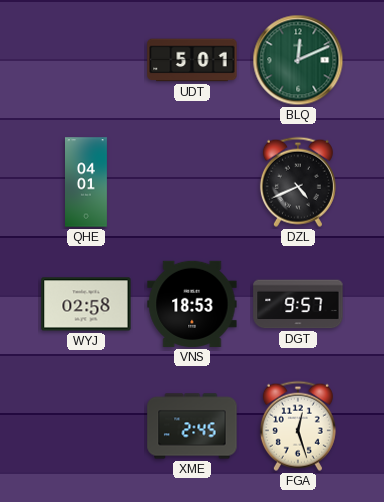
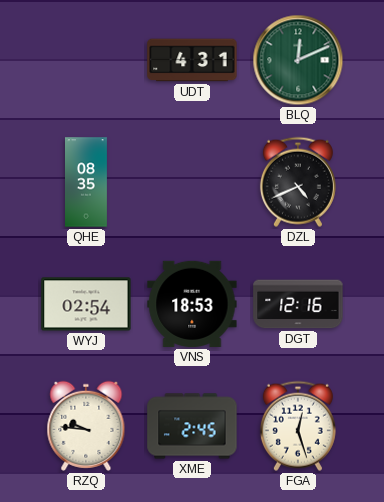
UDT: 5:01 -> 4:31
QHE: 04:01 -> 08:35
WYJ: 02:58 -> 02:54
DGT: 9:57 -> 12:16
RZQ: none -> 9:46
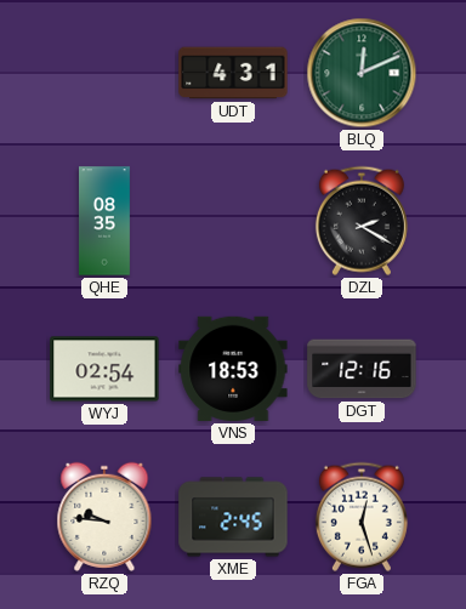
DZL: 4:41 -> 2:20
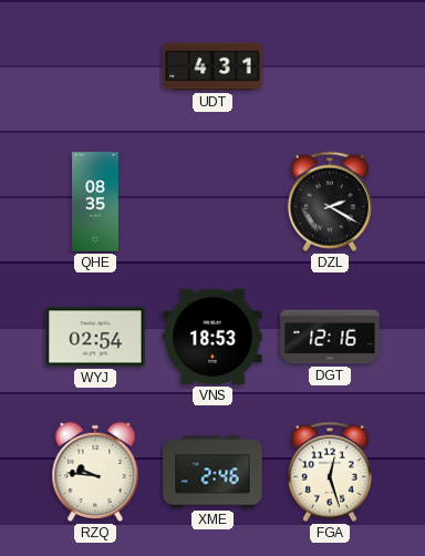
BLQ: 12:11 -> none
XME: 2:45 -> 2:46
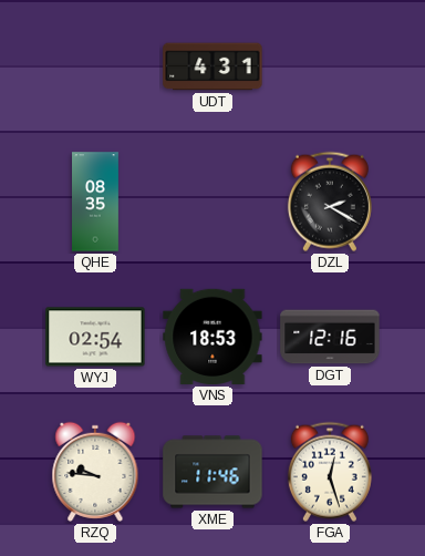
XME: 2:46 -> 11:46
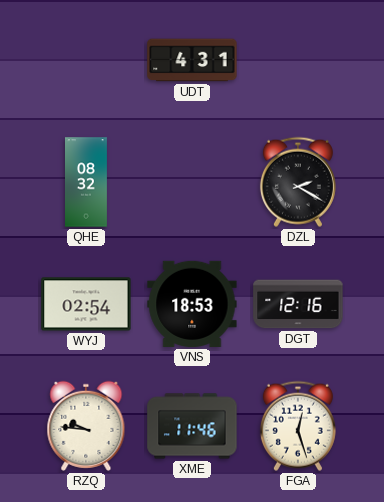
QHE: 08:35 -> 08:32
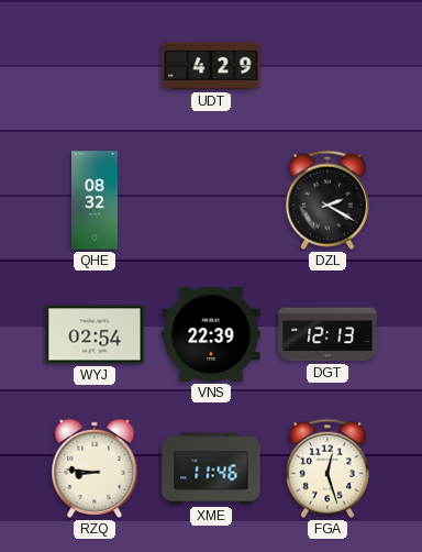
UDT: 4:31 -> 4:29
VNS: 18:53 -> 22:39
DGT: 12:16 -> 12:13
RZQ: 9:46 -> 8:46
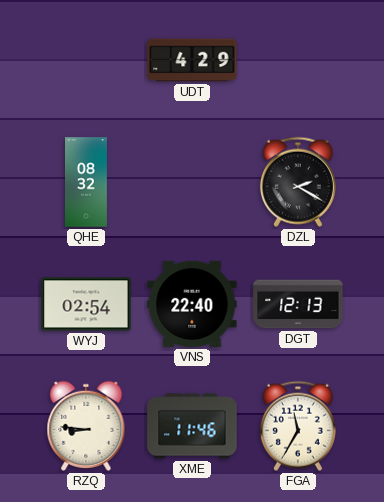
VNS: 22:39 -> 22:40
FGA: 12:27 -> 11:35
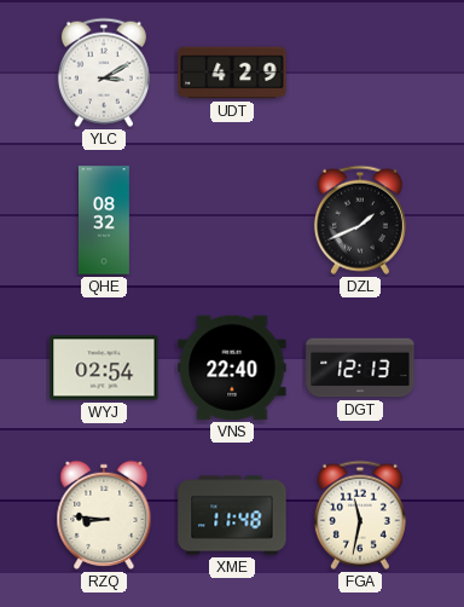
YLC: none -> 3:10
DZL: 2:20 -> 1:41
XME: 11:46 -> 11:48
FGA: 11:35 -> 11:32
